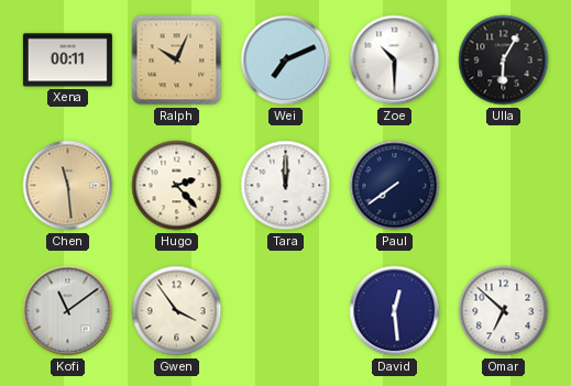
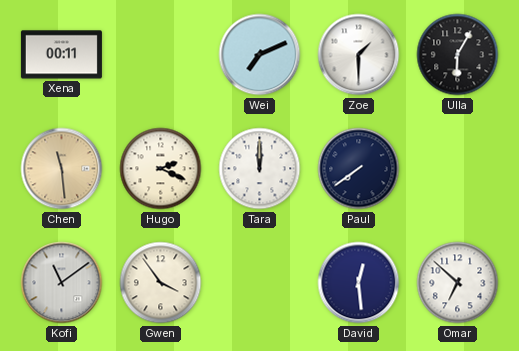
Ralph: 10:04 -> none
Zoe: 10:30 -> 1:30
Hugo: 2:23 -> 2:19
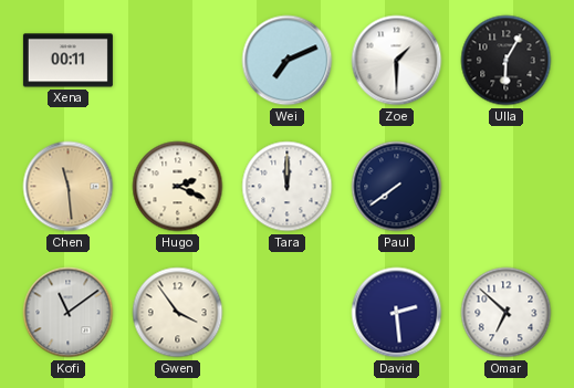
David: 12:29 -> 2:29
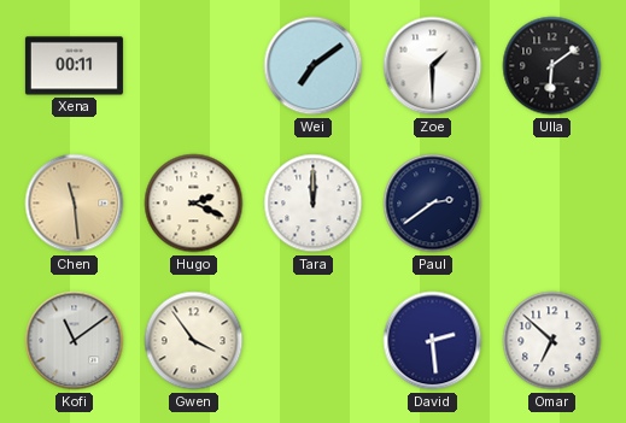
Wei: 7:11 -> 7:09
Ulla: 6:05 -> 6:09
Paul: 7:39 -> 2:39
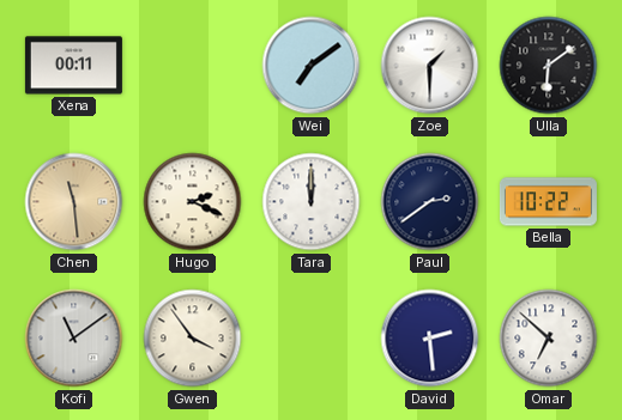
Bella: none -> 10:22
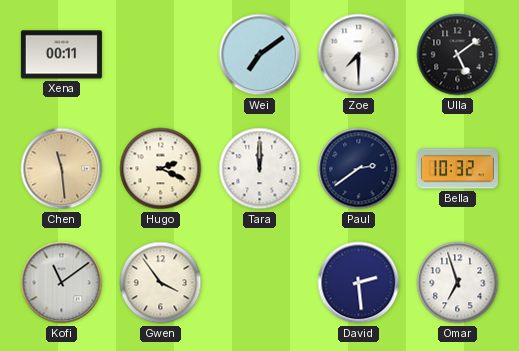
Zoe: 1:30 -> 7:30
Ulla: 6:09 -> 5:09
Bella: 10:22 -> 10:32
Omar: 6:52 -> 6:57
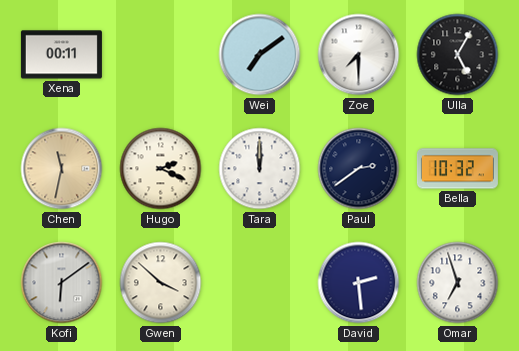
Ulla: 5:09 -> 5:05
Chen: 11:29 -> 11:32
Kofi: 11:09 -> 6:09
Gwen: 3:54 -> 3:52
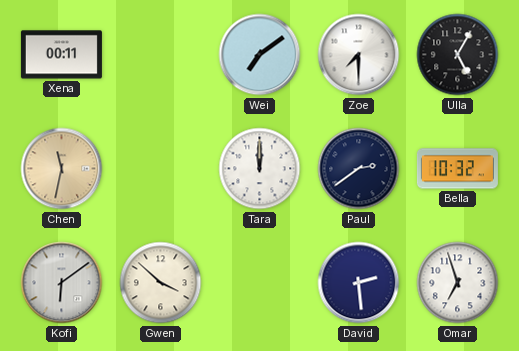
Hugo: 2:19 -> none
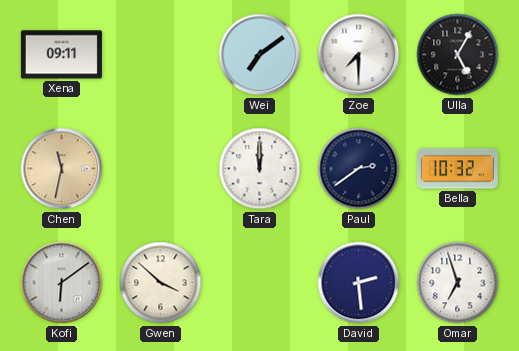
Xena: 00:11 -> 09:11
